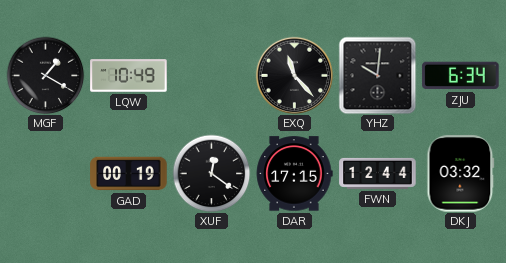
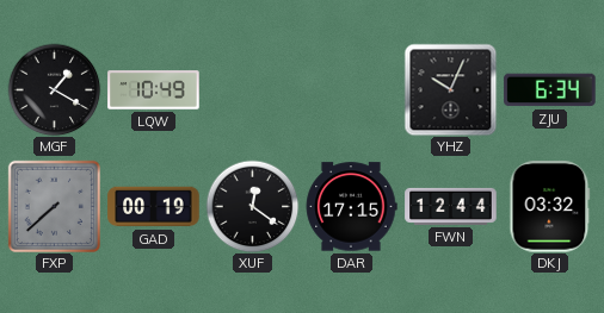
EXQ: 11:23 -> none
YHZ: 10:01 -> 10:04
FXP: none -> 7:38
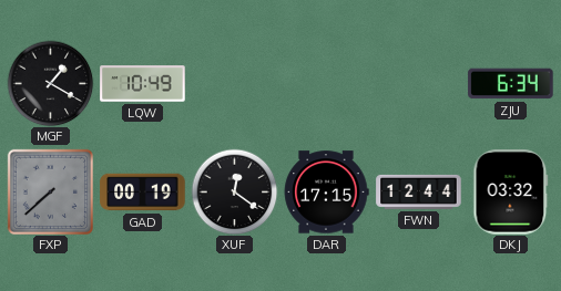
YHZ: 10:04 -> none
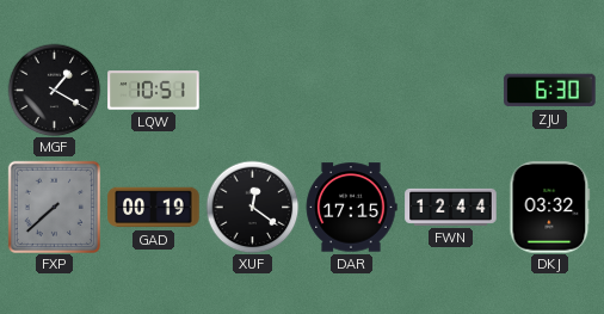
LQW: 10:49 -> 10:51
ZJU: 6:34 -> 6:30
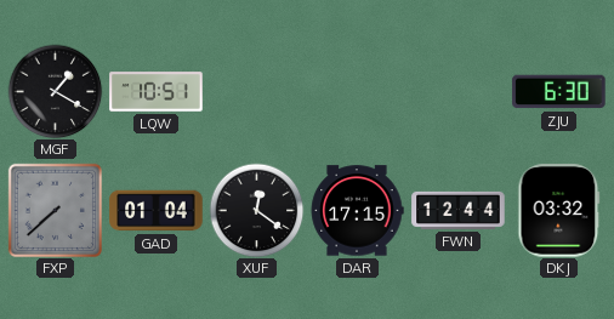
GAD: 00:19 -> 01:04
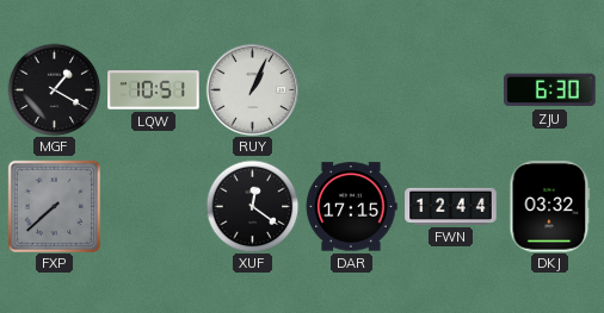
RUY: none -> 1:04
GAD: 01:04 -> none
